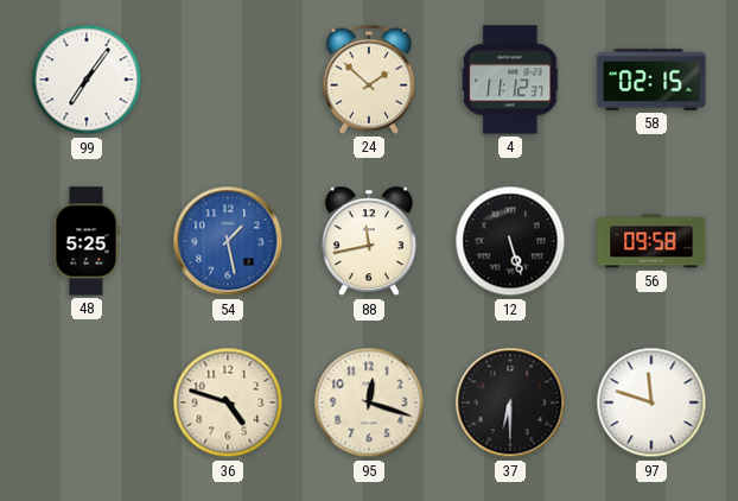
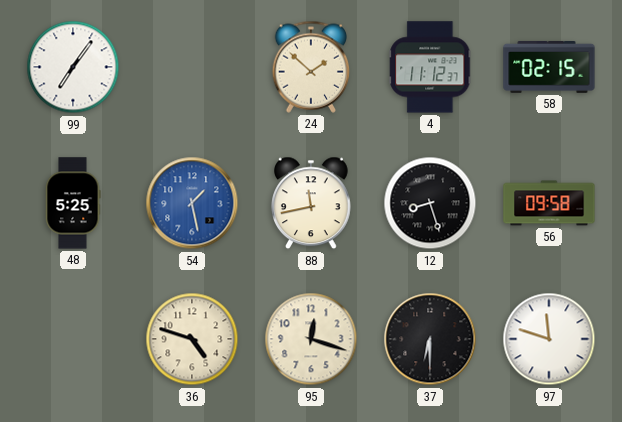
12: 5:27 -> 8:27
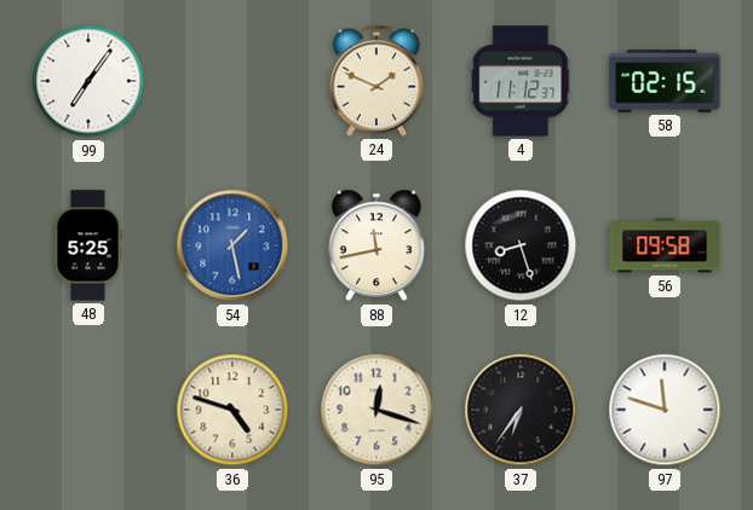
24: 1:52 -> 1:49
37: 6:30 -> 6:36
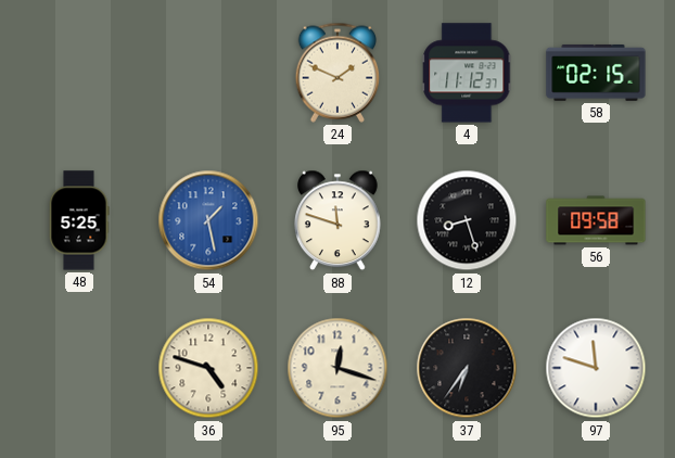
99: 7:06 -> none
88: 11:43 -> 11:48
